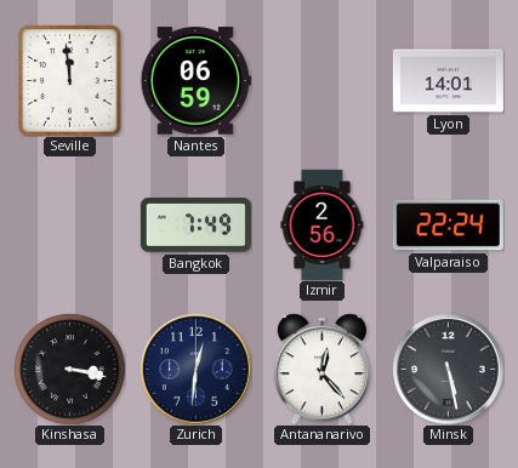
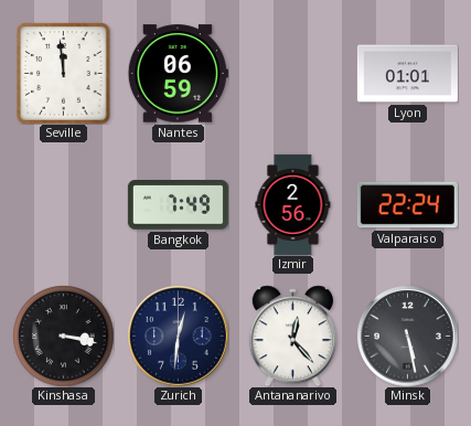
Lyon: 14:01 -> 01:01
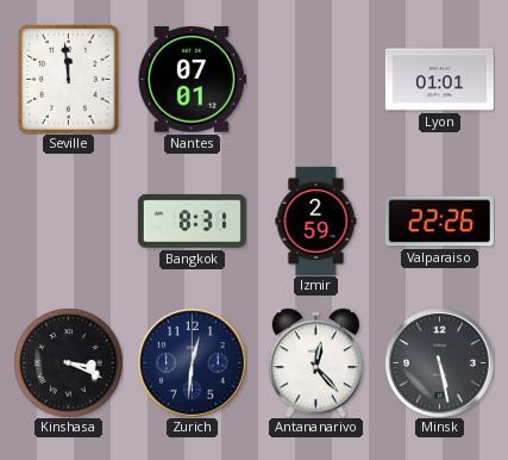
Nantes: 06:59 -> 07:01
Bangkok: 7:49 -> 8:31
Izmir: 2:56 -> 2:59
Valparaiso: 22:24 -> 22:26
Kinshasa: 3:17 -> 3:19
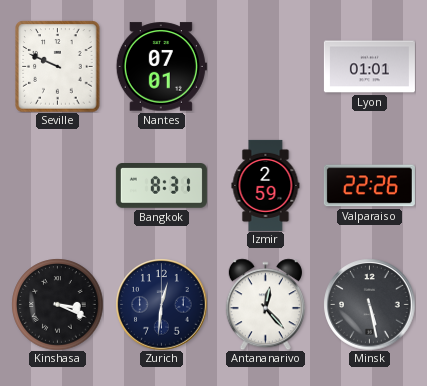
Seville: 11:59 -> 9:49
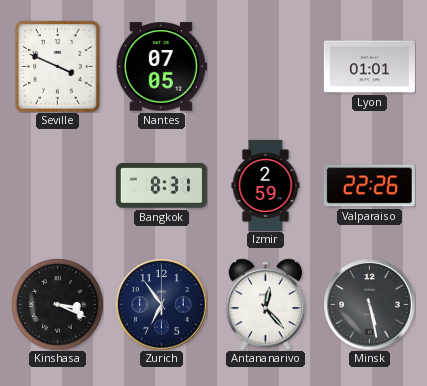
Seville: 9:49 -> 3:49
Nantes: 07:01 -> 07:05
Zurich: 12:31 -> 6:54
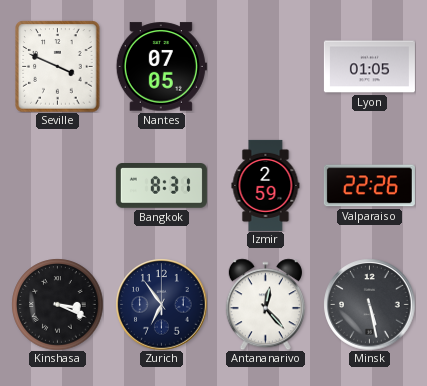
Lyon: 01:01 -> 01:05
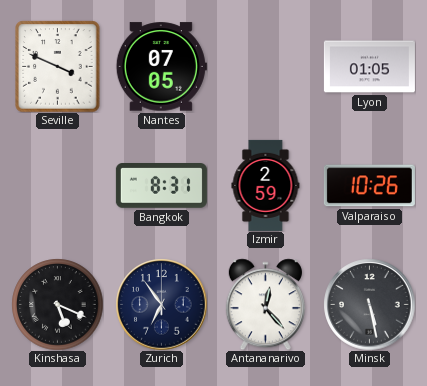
Valparaiso: 22:26 -> 10:26
Kinshasa: 3:19 -> 5:19
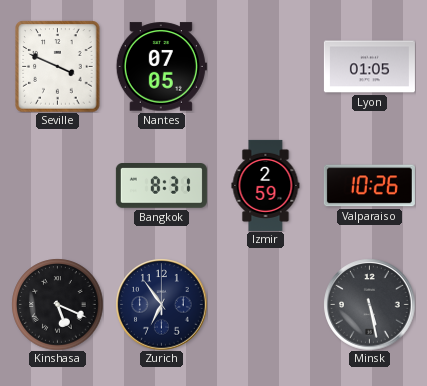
Antananarivo: 12:23 -> none
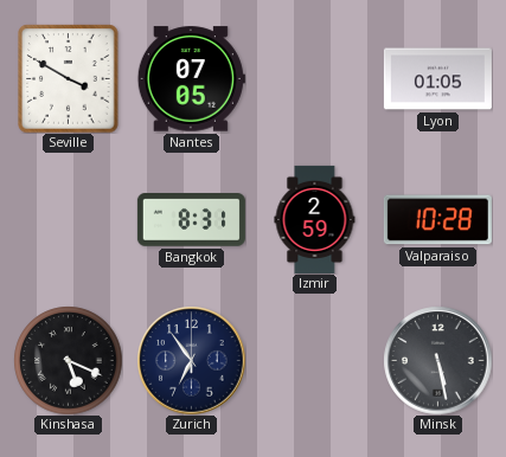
Seville: 3:49 -> 3:50
Valparaiso: 10:26 -> 10:28
